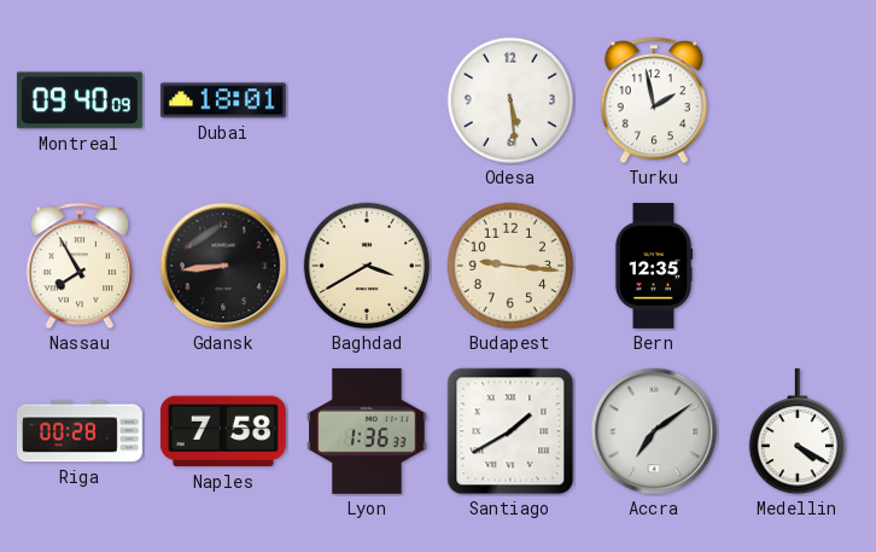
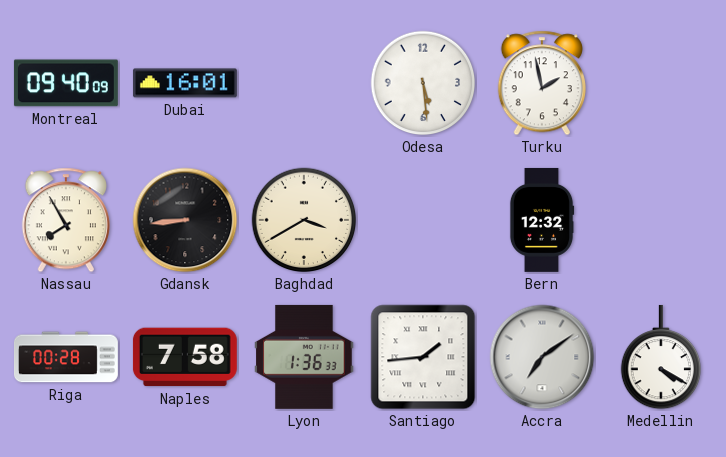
Dubai: 18:01 -> 16:01
Budapest: 9:16 -> none
Bern: 12:35 -> 12:32
Santiago: 1:40 -> 1:44
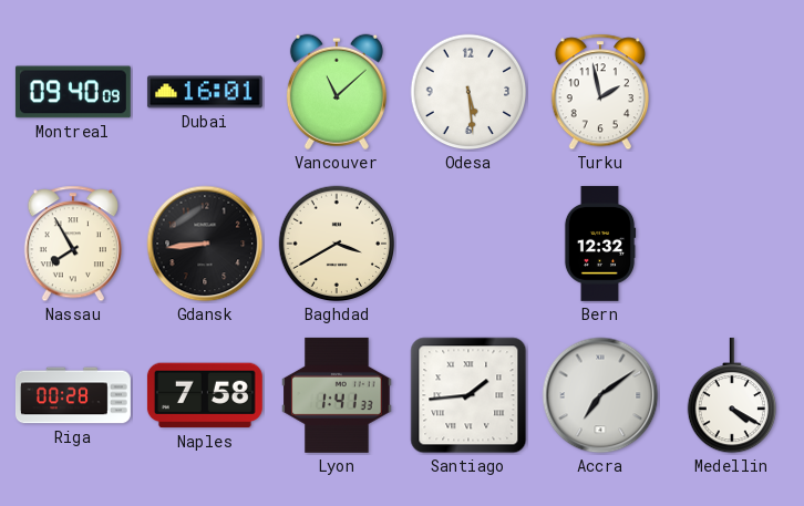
Vancouver: none -> 11:08
Lyon: 1:36 -> 1:41
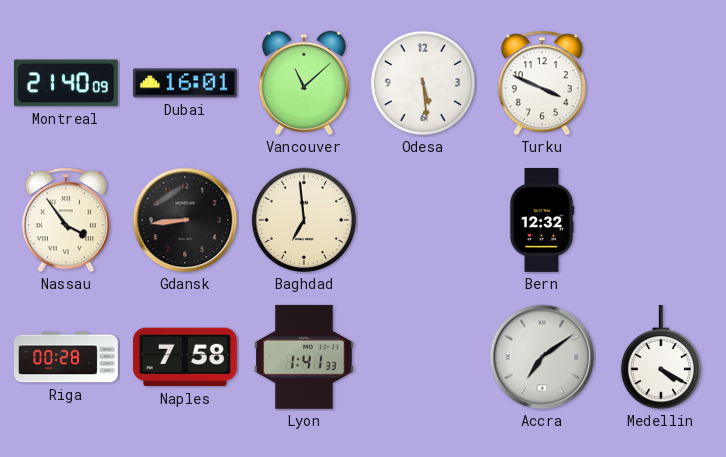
Montreal: 09:40 -> 21:40
Turku: 1:58 -> 3:49
Nassau: 7:55 -> 3:54
Baghdad: 3:40 -> 6:59
Santiago: 1:44 -> none
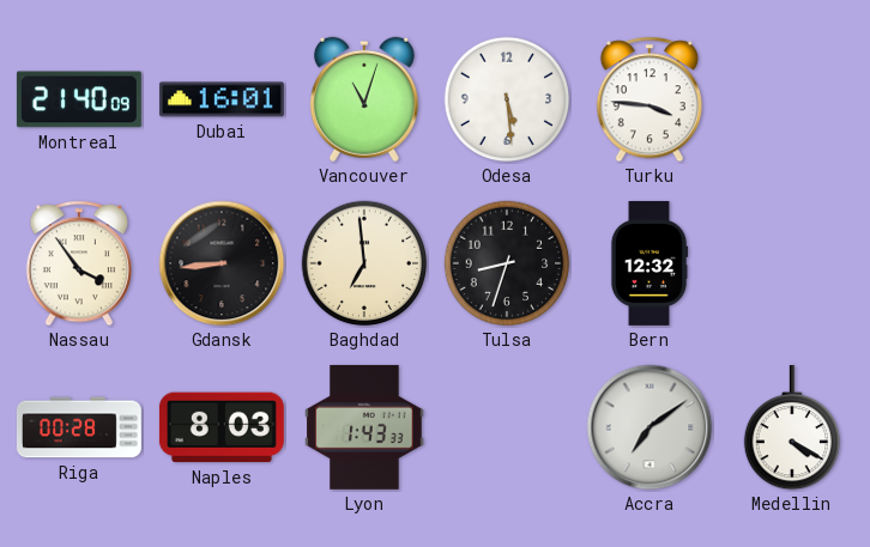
Vancouver: 11:08 -> 11:03
Turku: 3:49 -> 3:46
Tulsa: none -> 8:33
Naples: 7:58 -> 8:03
Lyon: 1:41 -> 1:43
